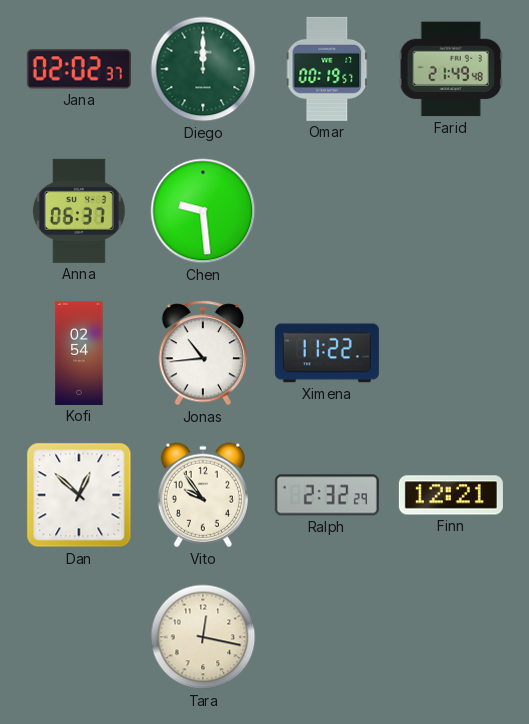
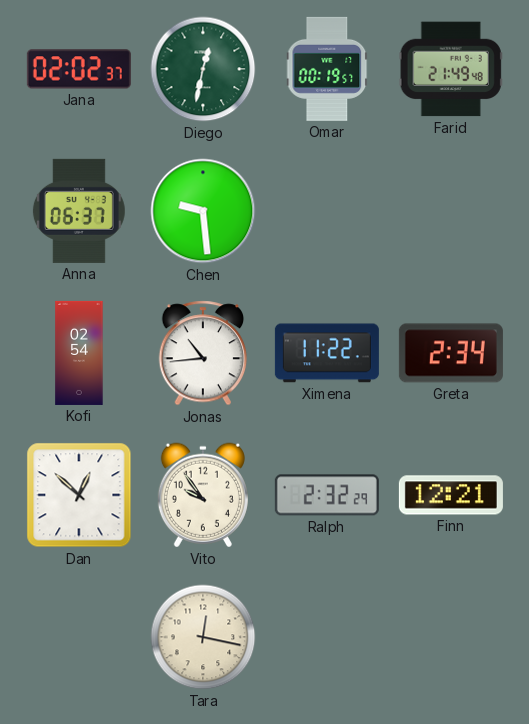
Diego: 12:00 -> 12:32
Greta: none -> 2:34
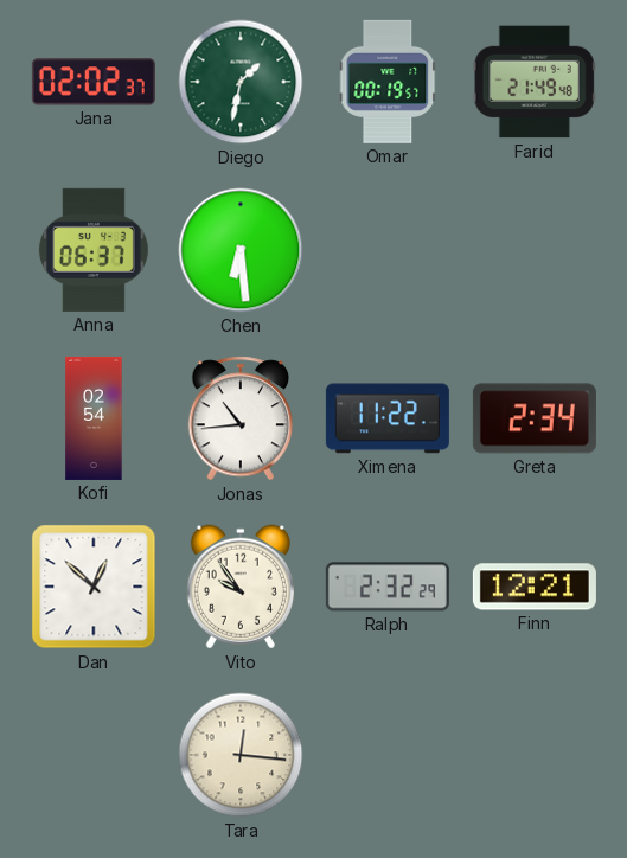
Diego: 12:32 -> 1:32
Chen: 9:29 -> 6:29
Tara: 12:17 -> 12:16
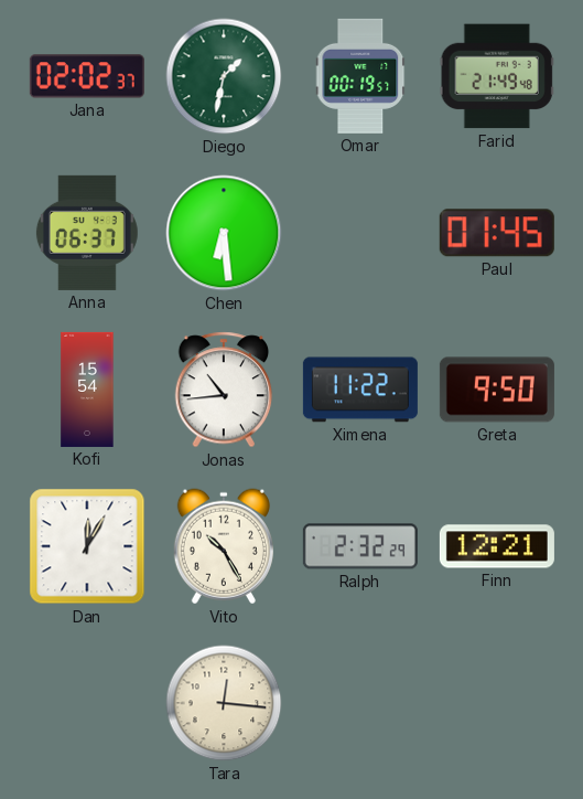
Paul: none -> 01:45
Kofi: 02:54 -> 15:54
Greta: 2:34 -> 9:50
Dan: 12:52 -> 12:05
Vito: 9:54 -> 10:25
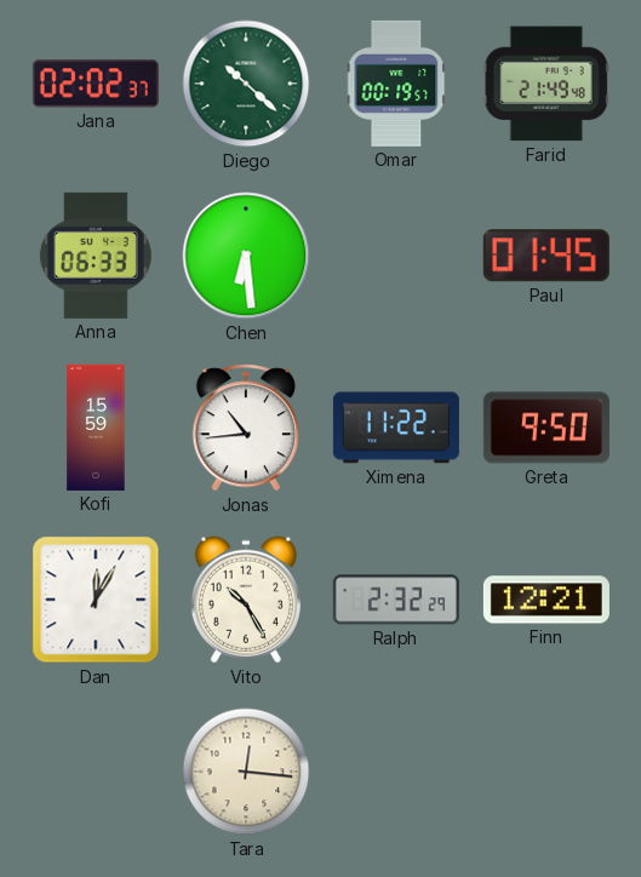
Diego: 1:32 -> 10:22
Anna: 06:37 -> 06:33
Kofi: 15:54 -> 15:59
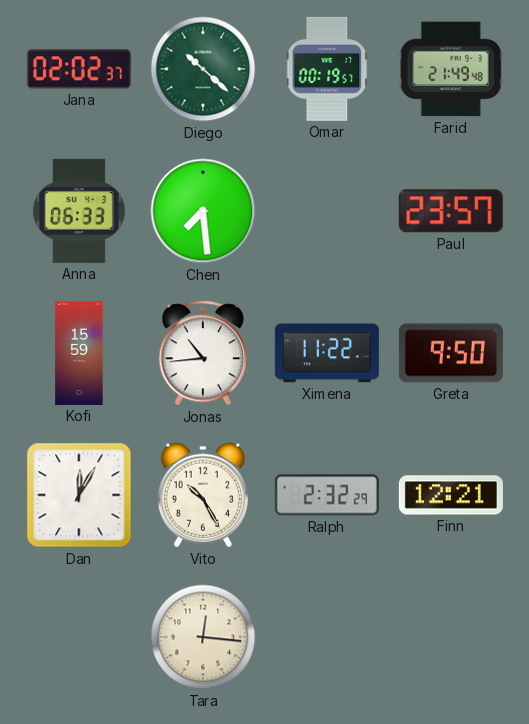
Chen: 6:29 -> 7:29
Paul: 01:45 -> 23:57
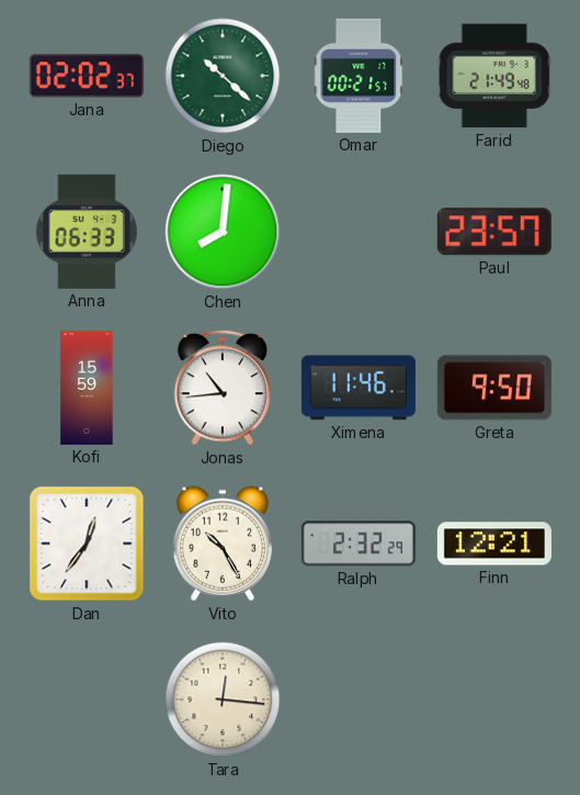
Omar: 00:19 -> 00:21
Chen: 7:29 -> 8:01
Ximena: 11:22 -> 11:46
Dan: 12:05 -> 12:36
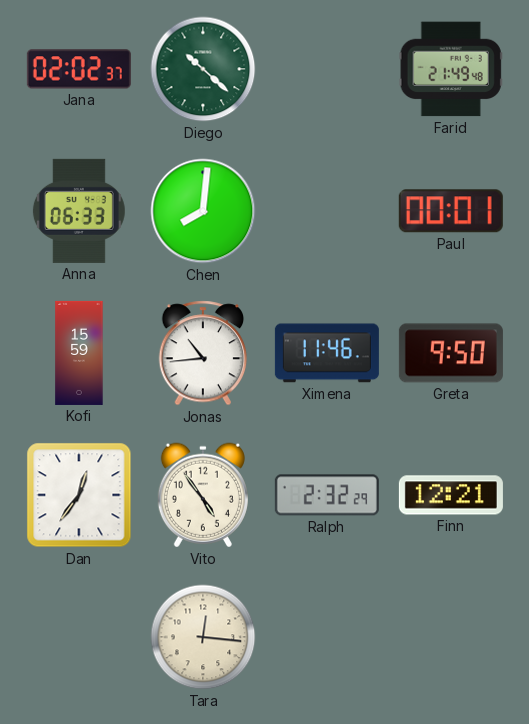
Omar: 00:21 -> none
Paul: 23:57 -> 00:01
Vito: 10:25 -> 4:54
